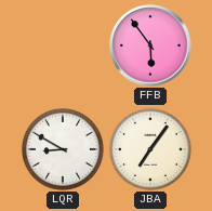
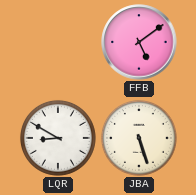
FFB: 5:54 -> 5:09
JBA: 7:06 -> 5:27
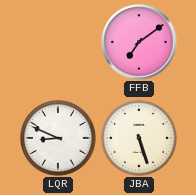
FFB: 5:09 -> 7:09
LQR: 8:50 -> 8:49
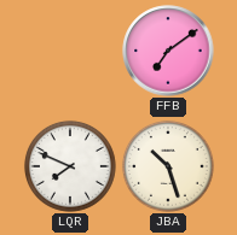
LQR: 8:49 -> 7:49
JBA: 5:27 -> 10:27
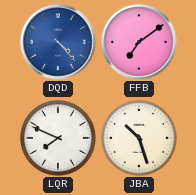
DQD: none -> 4:23
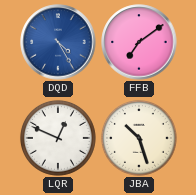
DQD: 4:23 -> 4:25
LQR: 7:49 -> 12:49
